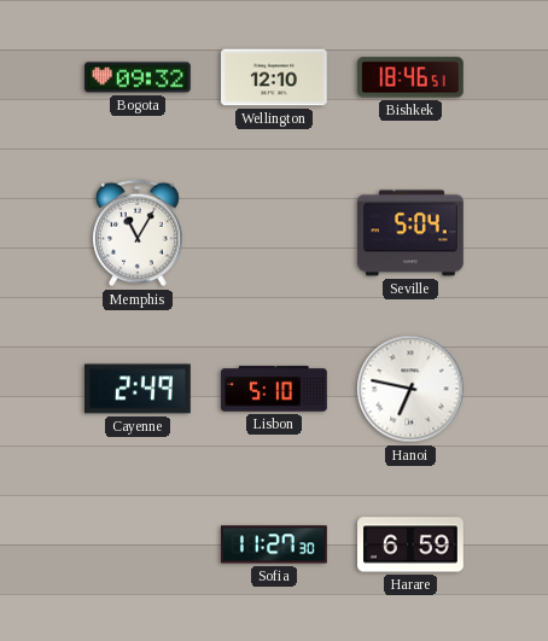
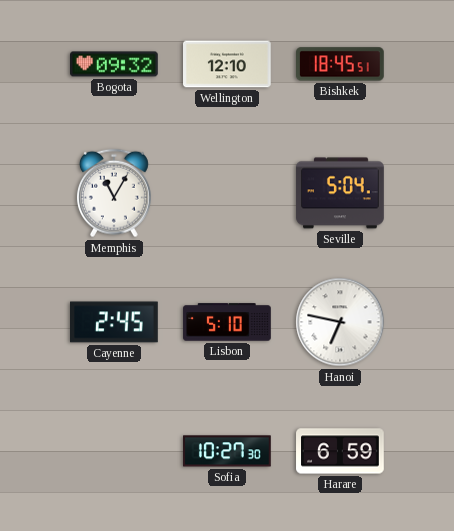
Bishkek: 18:46 -> 18:45
Cayenne: 2:49 -> 2:45
Sofia: 11:27 -> 10:27
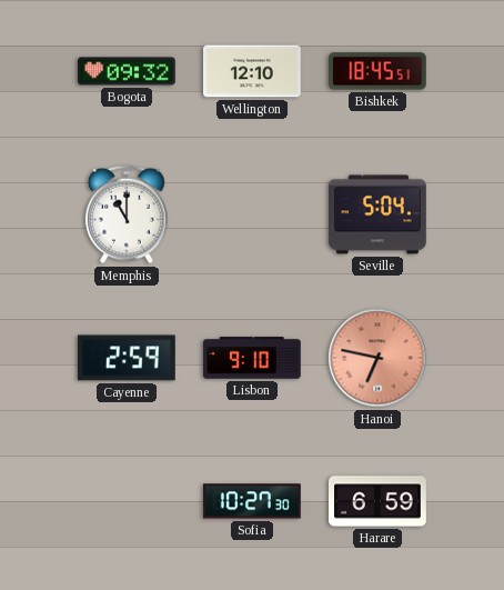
Memphis: 11:05 -> 11:00
Cayenne: 2:45 -> 2:59
Lisbon: 5:10 -> 9:10
Hanoi dial: white -> salmon
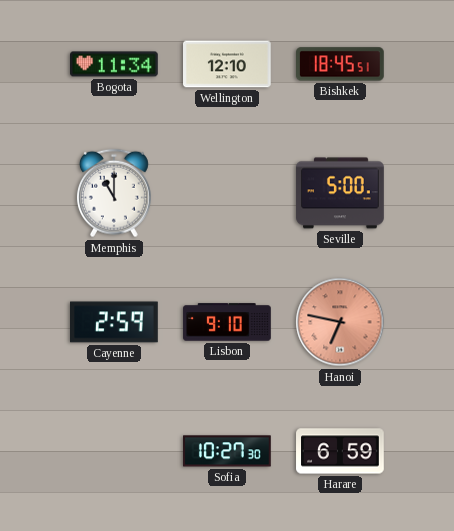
Bogota: 09:32 -> 11:34
Seville: 5:04 -> 5:00
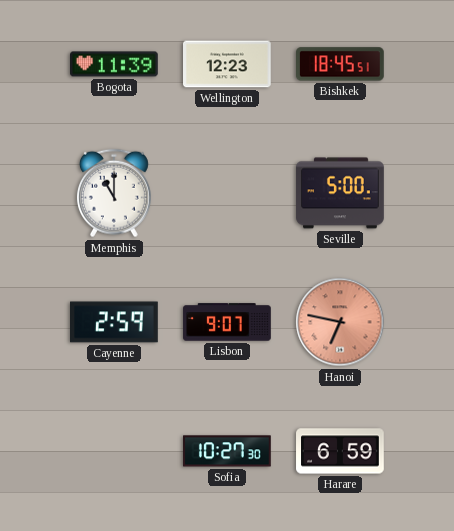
Bogota: 11:34 -> 11:39
Wellington: 12:10 -> 12:23
Lisbon: 9:10 -> 9:07
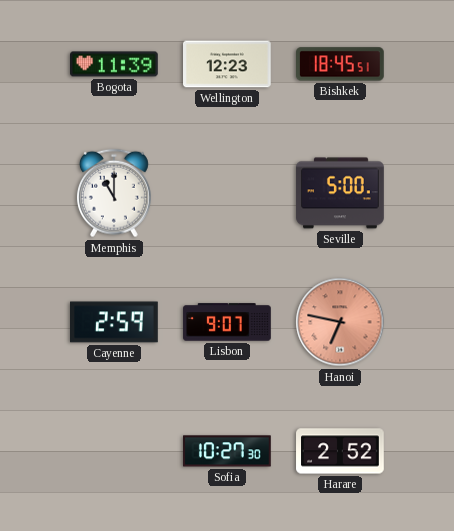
Harare: 6:59 -> 2:52
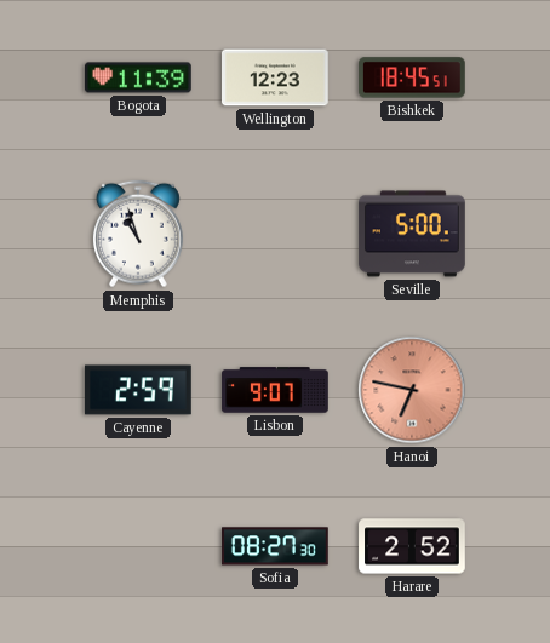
Memphis: 11:00 -> 10:57
Sofia: 10:27 -> 08:27
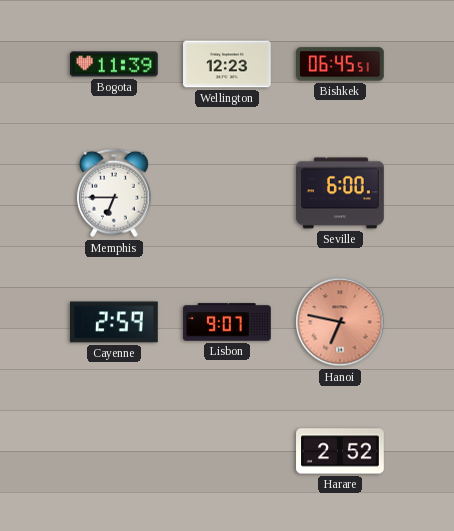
Bishkek: 18:45 -> 06:45
Memphis: 10:57 -> 6:45
Seville: 5:00 -> 6:00
Sofia: 08:27 -> none
